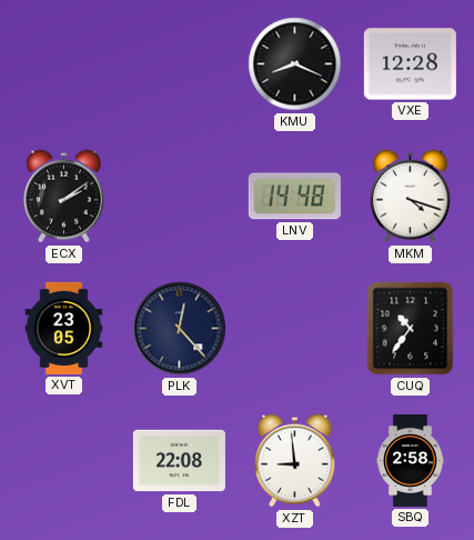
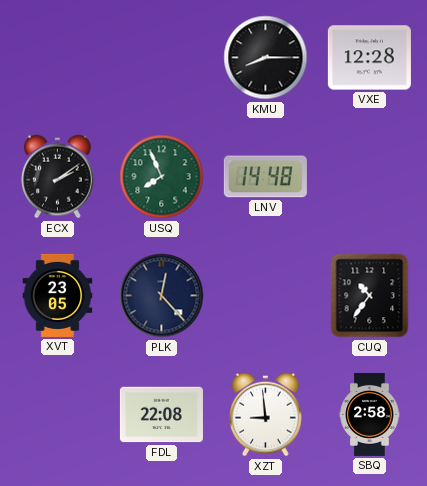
KMU: 8:19 -> 8:15
USQ: none -> 7:56
MKM: 4:18 -> none
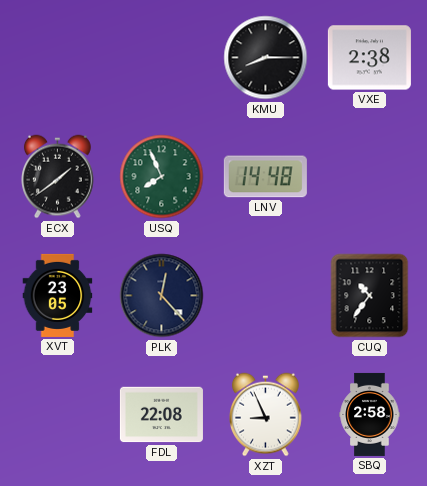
VXE: 12:28 -> 2:38
ECX: 2:09 -> 1:39
XZT: 8:59 -> 8:56
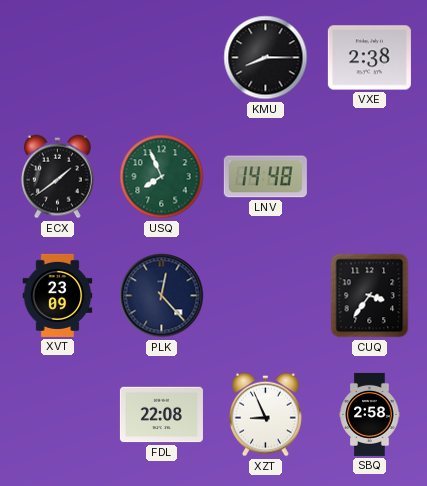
XVT: 23:05 -> 23:09
CUQ: 10:36 -> 3:36
